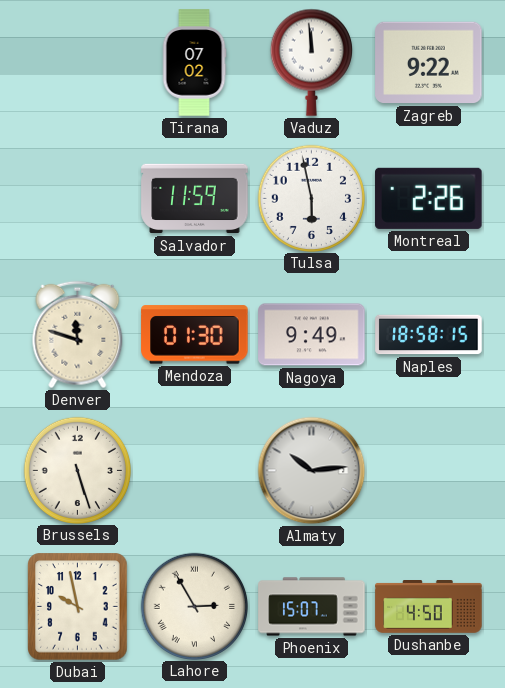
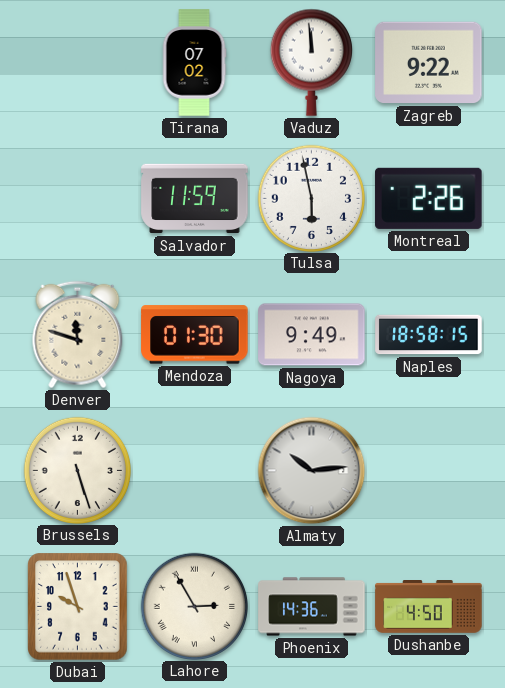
Dubai: 9:58 -> 9:57
Phoenix: 15:07 -> 14:36
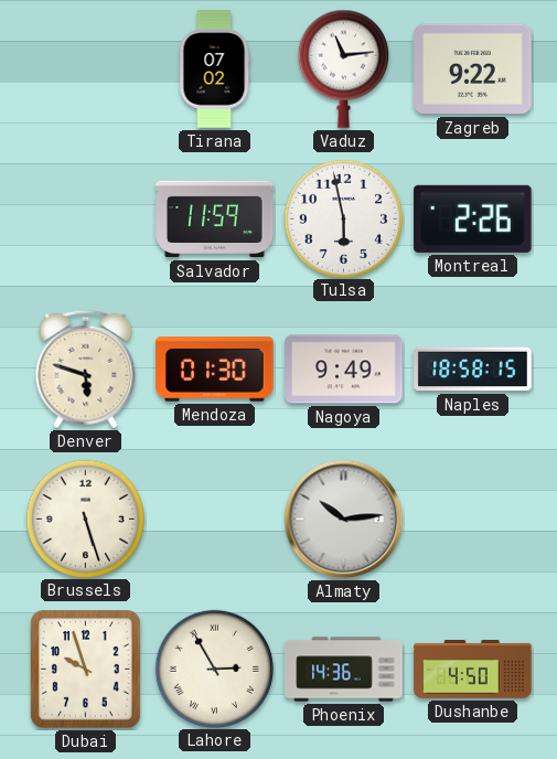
Vaduz: 11:59 -> 11:14
Denver: 11:48 -> 5:48
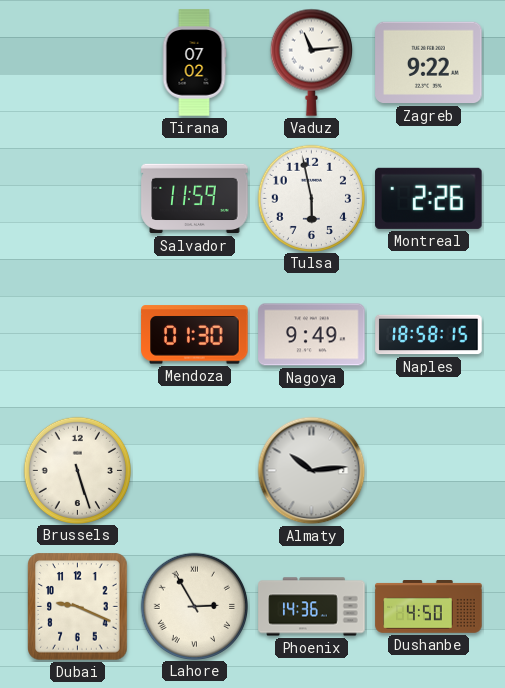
Denver: 5:48 -> none
Dubai: 9:57 -> 9:19
